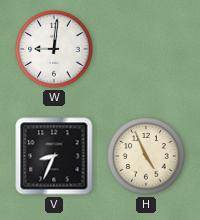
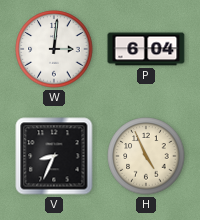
W: 9:01 -> 3:01
P: none -> 6:04
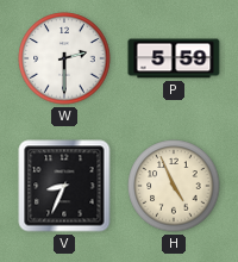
W: 3:01 -> 2:30
P: 6:04 -> 5:59
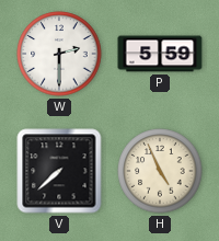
V: 8:34 -> 7:38
